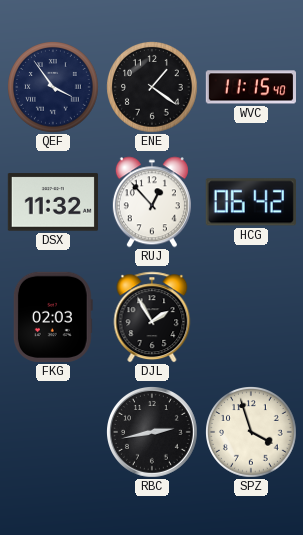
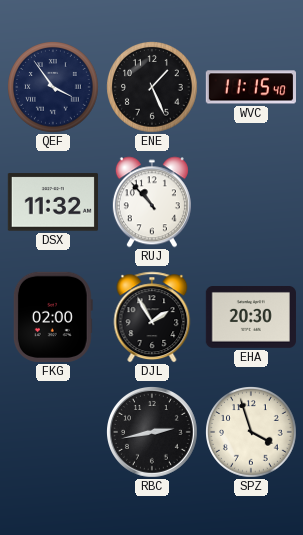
ENE: 1:21 -> 1:26
RUJ: 12:53 -> 10:53
HCG: 06:42 -> none
FKG: 02:03 -> 02:00
EHA: none -> 20:30
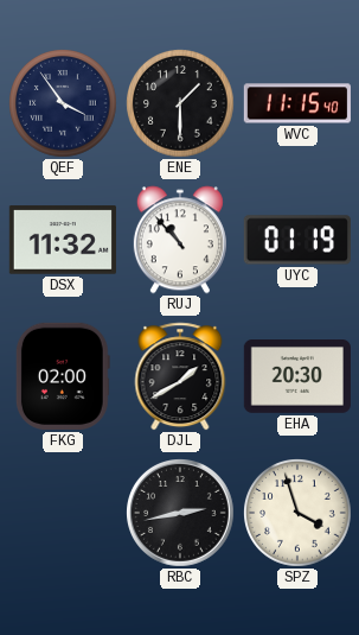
ENE: 1:26 -> 1:30
UYC: none -> 01:19
DJL: 1:55 -> 1:40
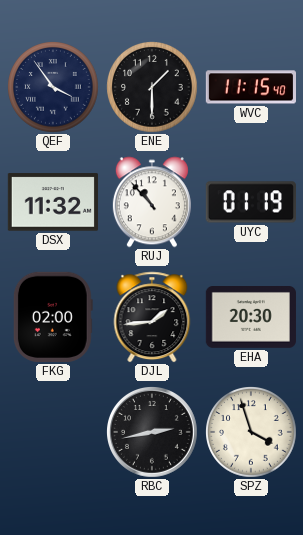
DJL: 1:40 -> 1:44
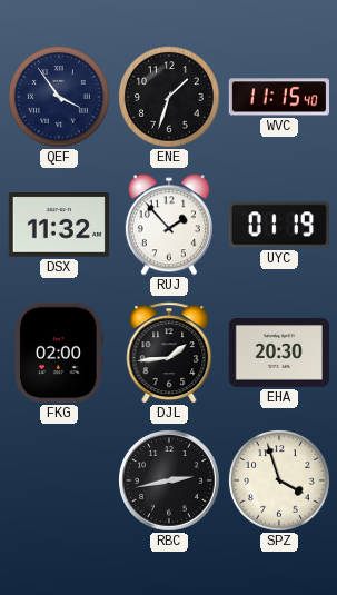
ENE: 1:30 -> 1:33
RUJ: 10:53 -> 1:53
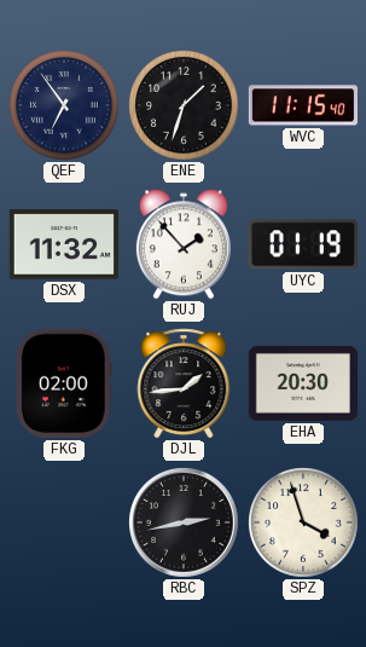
QEF: 3:54 -> 6:54
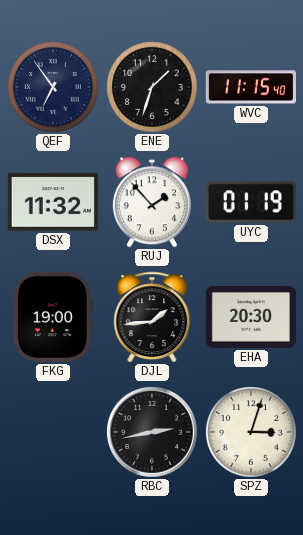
FKG: 02:00 -> 19:00
SPZ: 3:57 -> 3:03
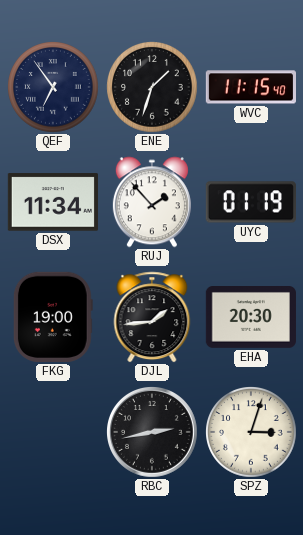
DSX: 11:32 -> 11:34
